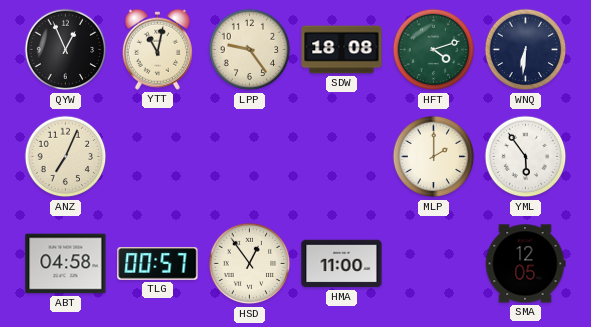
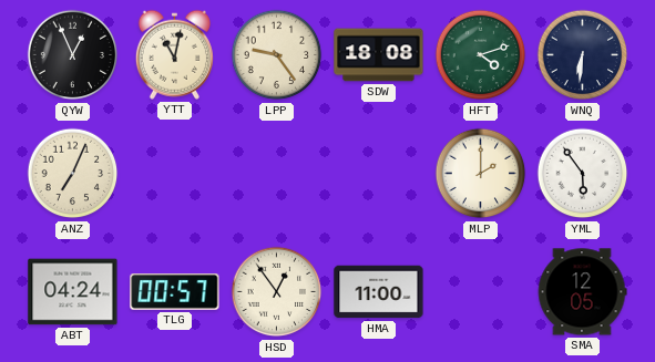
ABT: 04:58 -> 04:24
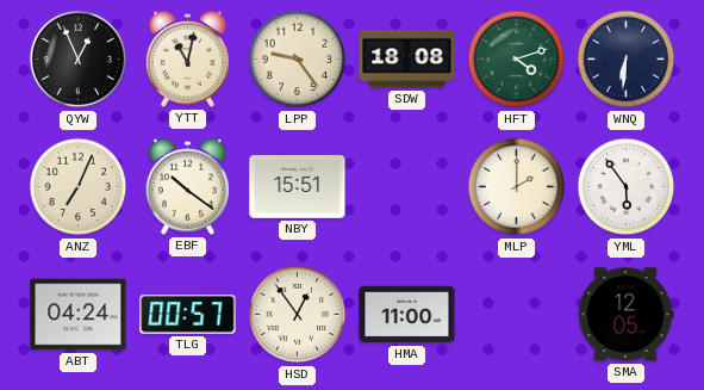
EBF: none -> 10:21
NBY: none -> 15:51
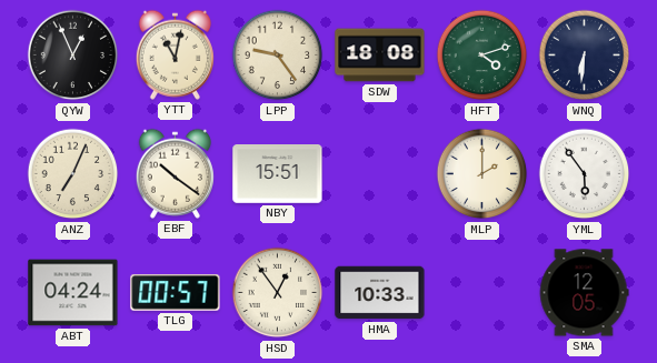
HMA: 11:00 -> 10:33
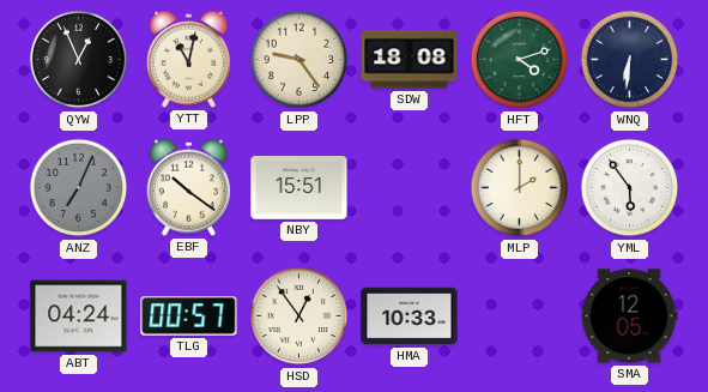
ANZ dial: cream -> grey
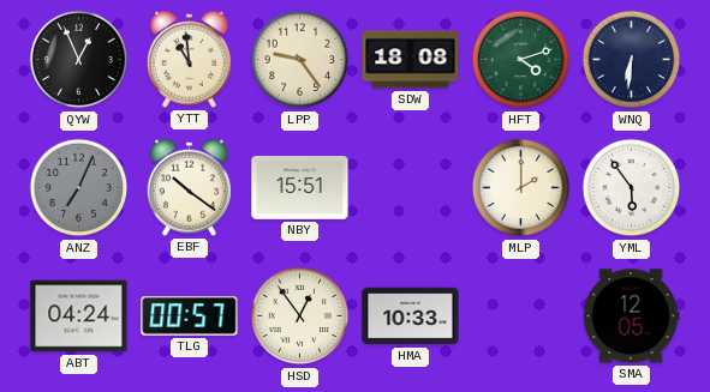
YTT: 11:02 -> 10:59
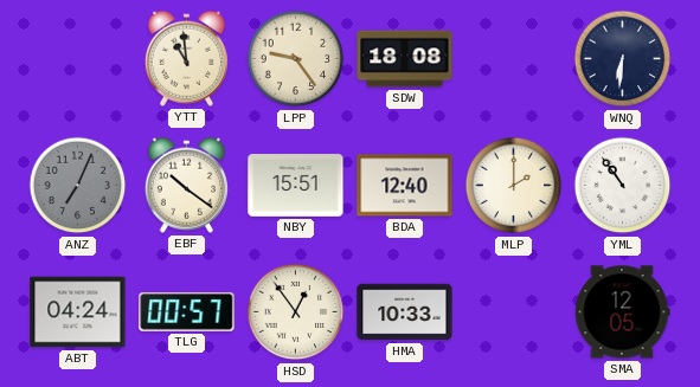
QYW: 12:56 -> none
HFT: 4:12 -> none
BDA: none -> 12:40
YML: 5:54 -> 10:54
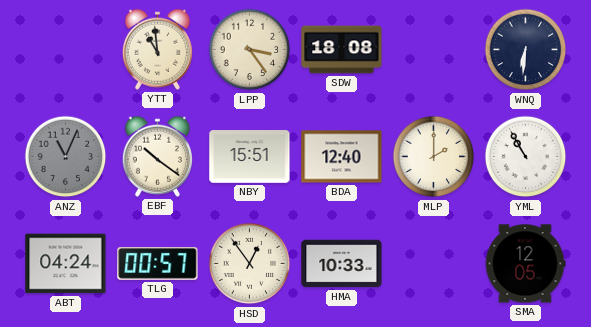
LPP: 9:24 -> 3:24
ANZ: 7:04 -> 11:04
YML: 10:54 -> 10:55
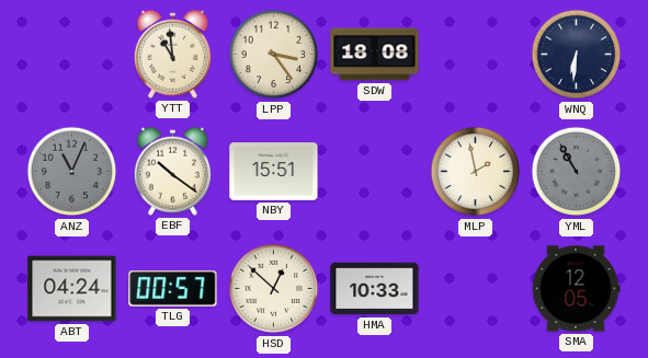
BDA: 12:40 -> none
MLP: 2:00 -> 1:58
YML dial: white -> grey
HSD: 12:54 -> 12:52
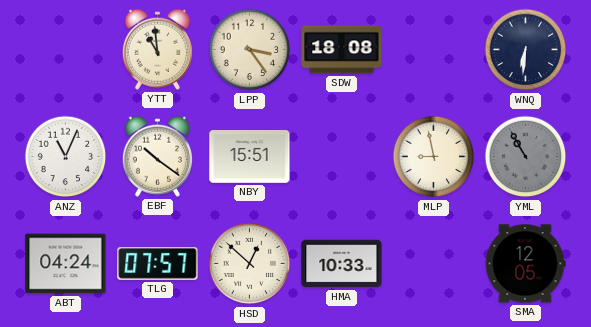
ANZ dial: grey -> white
MLP: 1:58 -> 8:58
TLG: 00:57 -> 07:57
